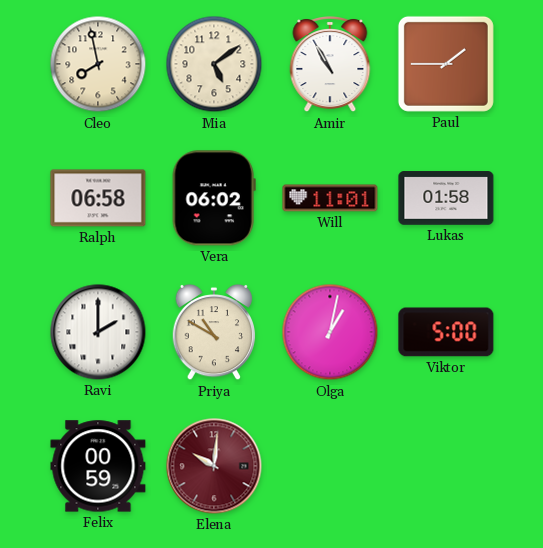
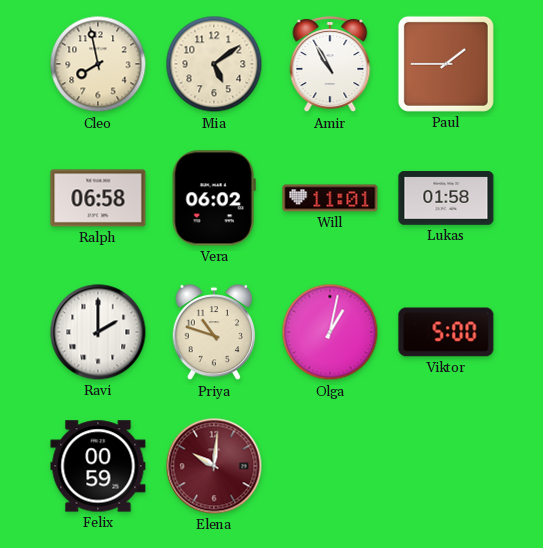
Priya: 10:50 -> 10:48
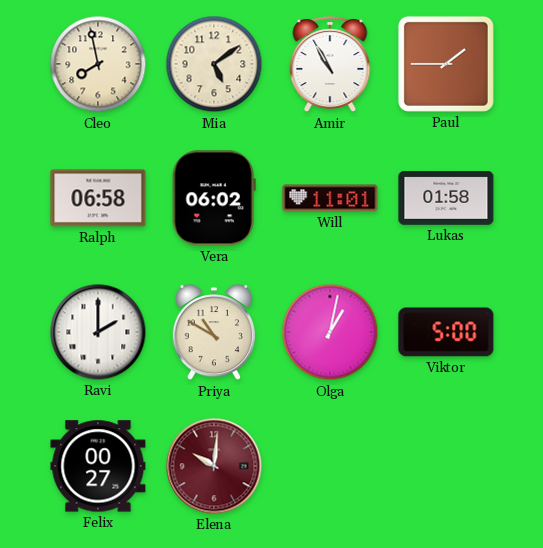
Priya: 10:48 -> 10:50
Felix: 00:59 -> 00:27
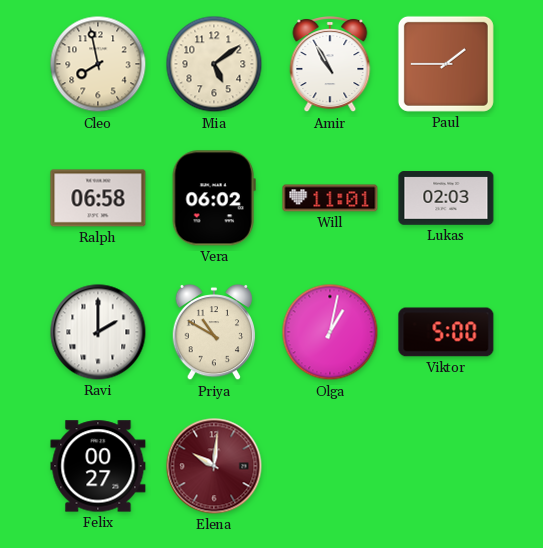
Lukas: 01:58 -> 02:03
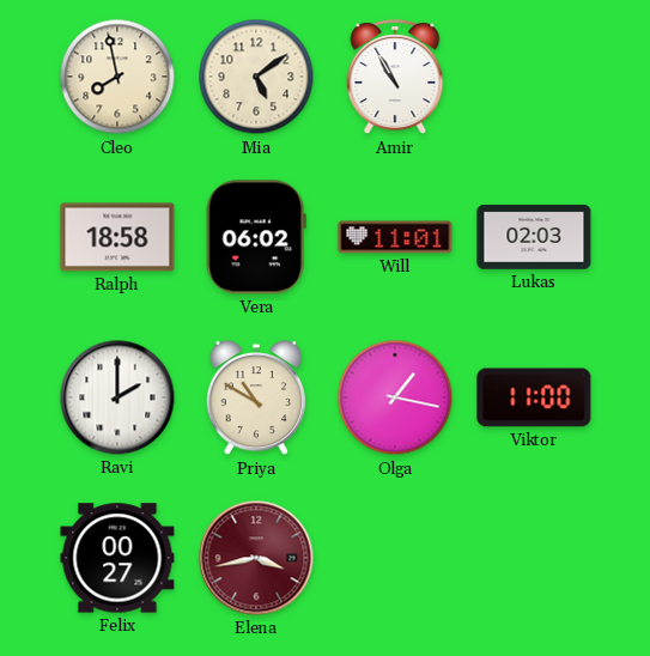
Paul: 1:45 -> none
Ralph: 06:58 -> 18:58
Olga: 1:02 -> 1:17
Viktor: 5:00 -> 11:00
Elena: 10:01 -> 3:43
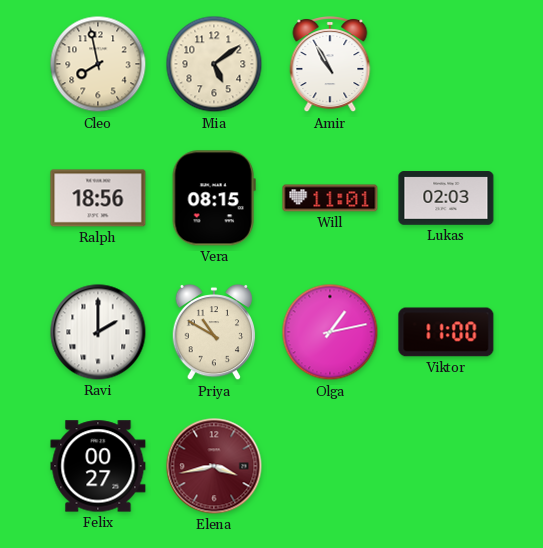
Ralph: 18:58 -> 18:56
Vera: 06:02 -> 08:15
Olga: 1:17 -> 1:13
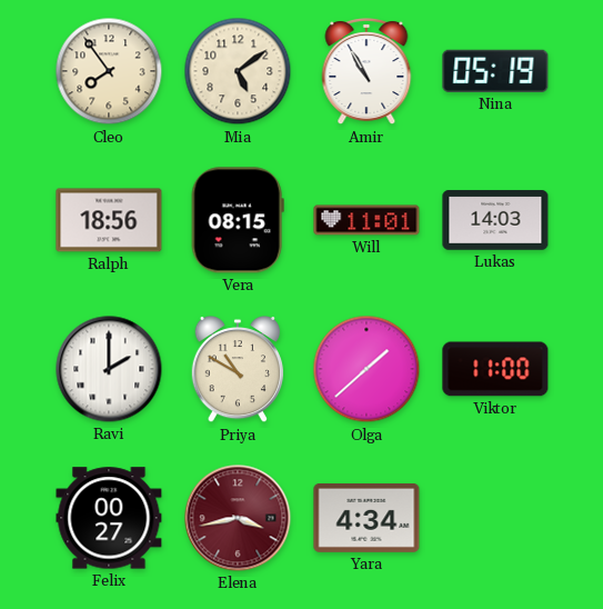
Cleo: 7:58 -> 7:54
Nina: none -> 05:19
Lukas: 02:03 -> 14:03
Olga: 1:13 -> 1:38
Yara: none -> 4:34
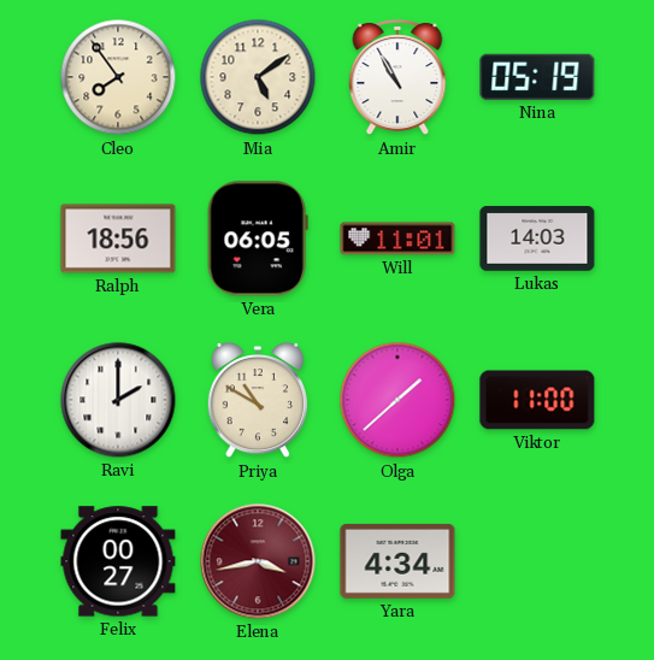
Vera: 08:15 -> 06:05
